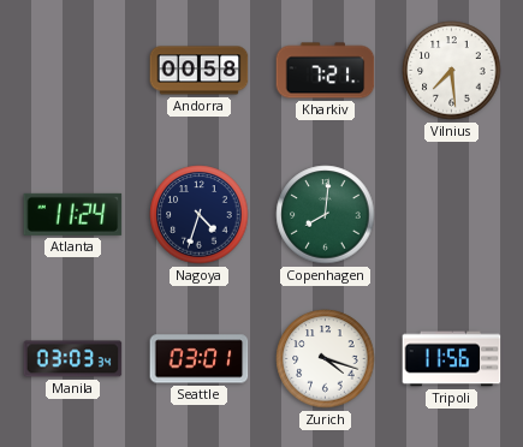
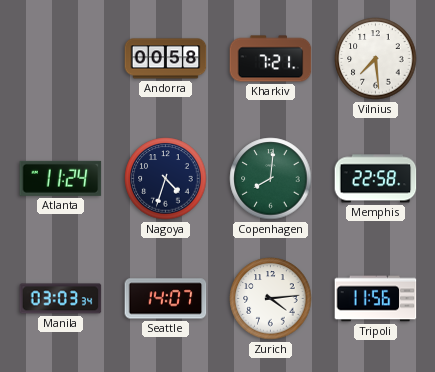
Memphis: none -> 22:58
Seattle: 03:01 -> 14:07
Zurich: 4:18 -> 4:14
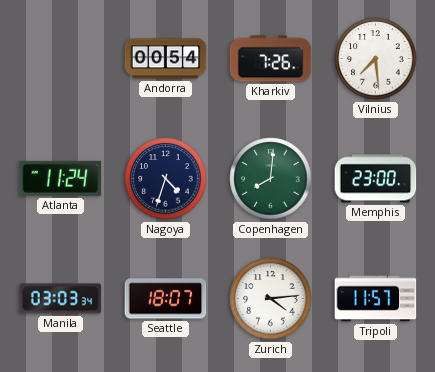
Andorra: 00:58 -> 00:54
Kharkiv: 7:21 -> 7:26
Memphis: 22:58 -> 23:00
Seattle: 14:07 -> 18:07
Tripoli: 11:56 -> 11:57
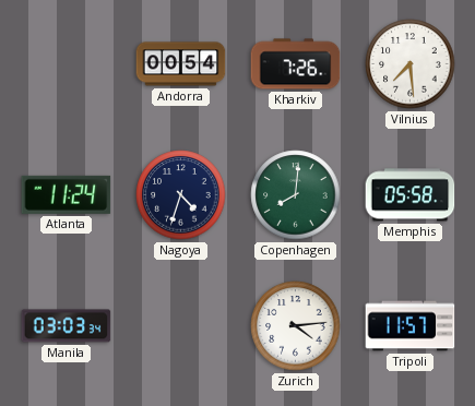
Memphis: 23:00 -> 05:58
Seattle: 18:07 -> none
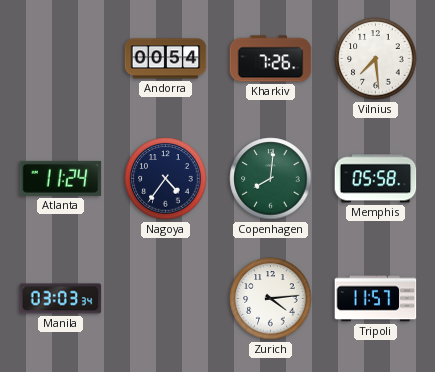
Nagoya: 4:33 -> 4:36
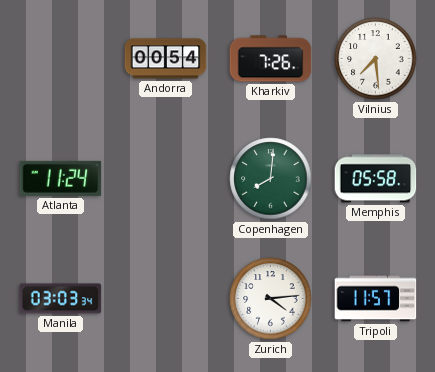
Nagoya: 4:36 -> none
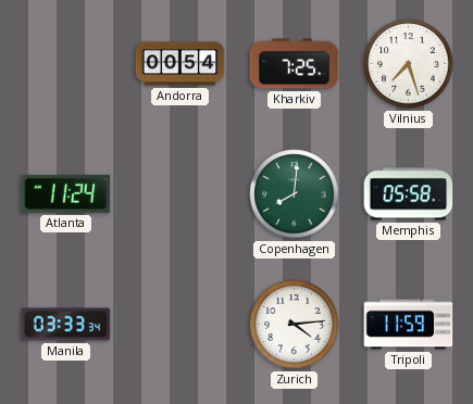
Kharkiv: 7:26 -> 7:25
Vilnius: 7:29 -> 7:27
Manila: 03:03 -> 03:33
Tripoli: 11:57 -> 11:59
